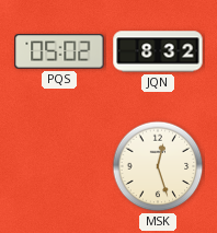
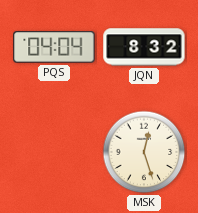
PQS: 05:02 -> 04:04
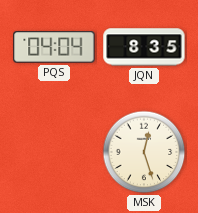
JQN: 8:32 -> 8:35
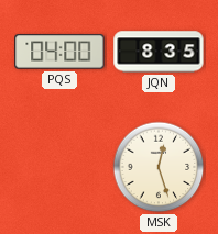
PQS: 04:04 -> 04:00
